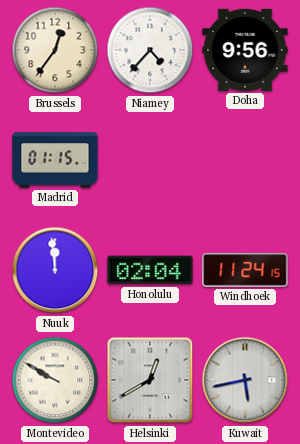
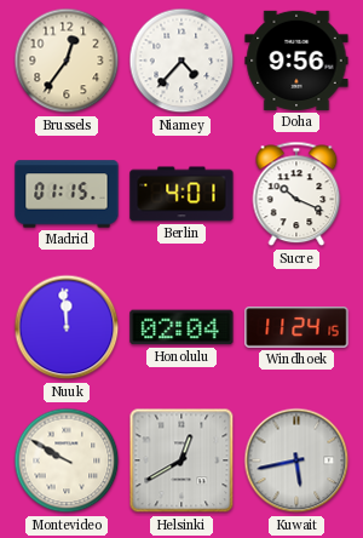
Berlin: none -> 4:01
Sucre: none -> 10:19
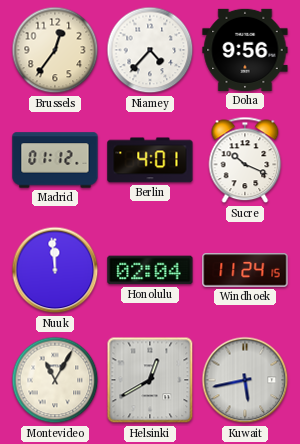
Madrid: 01:15 -> 01:12
Montevideo: 9:50 -> 11:05
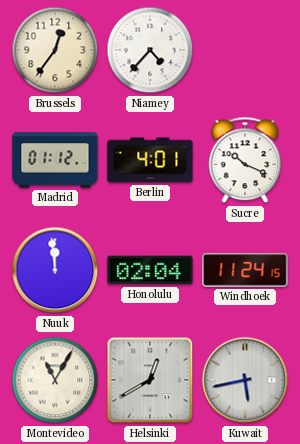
Doha: 9:56 -> none
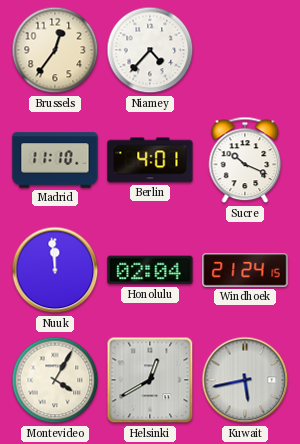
Madrid: 01:12 -> 11:10
Windhoek: 11:24 -> 21:24
Montevideo: 11:05 -> 4:05
